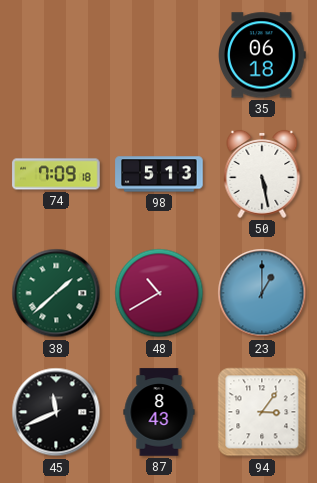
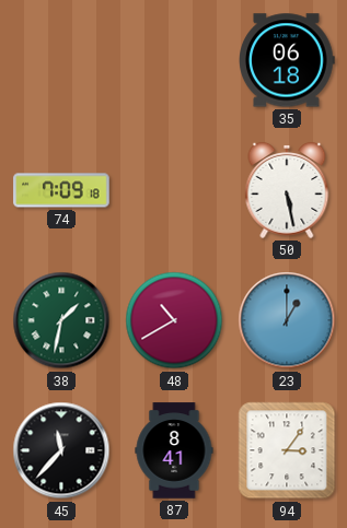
98: 5:13 -> none
38: 1:38 -> 1:32
45: 11:41 -> 11:37
87: 8:43 -> 8:41
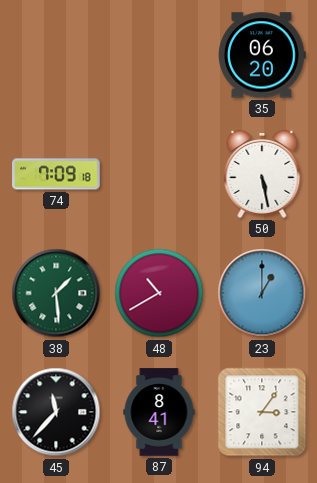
35: 06:18 -> 06:20
38: 1:32 -> 1:29
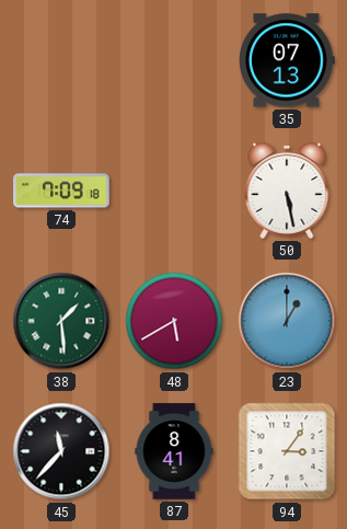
35: 06:20 -> 07:13
48: 10:40 -> 5:40
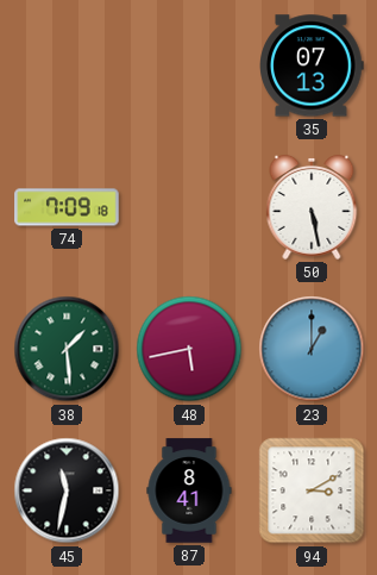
48: 5:40 -> 5:43
45: 11:37 -> 11:32
94: 3:06 -> 3:10
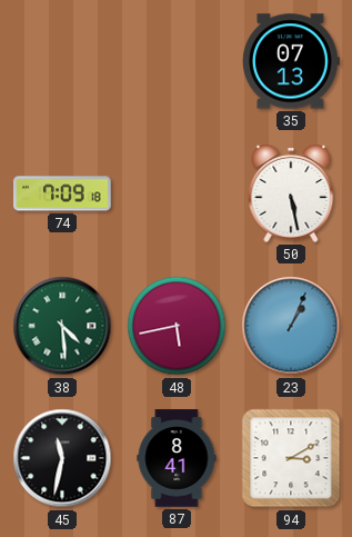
38: 1:29 -> 4:29
23: 1:00 -> 1:04
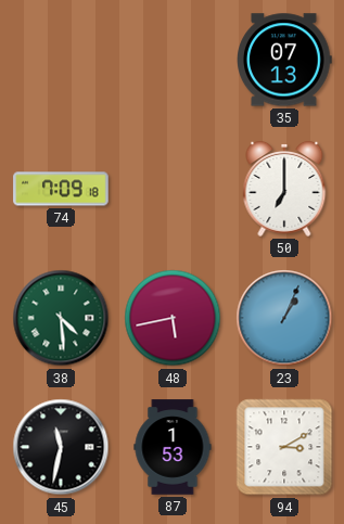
50: 5:28 -> 7:00
87: 8:41 -> 1:53
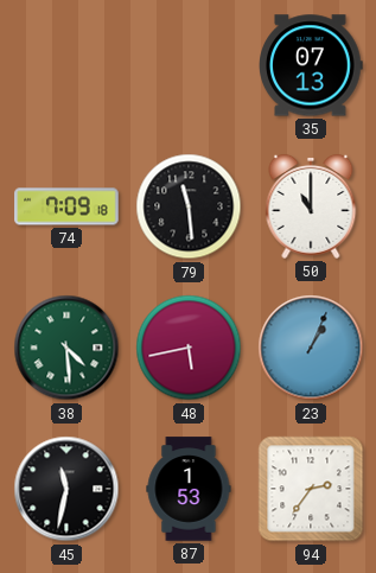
79: none -> 11:29
50: 7:00 -> 11:00
94: 3:10 -> 2:36
